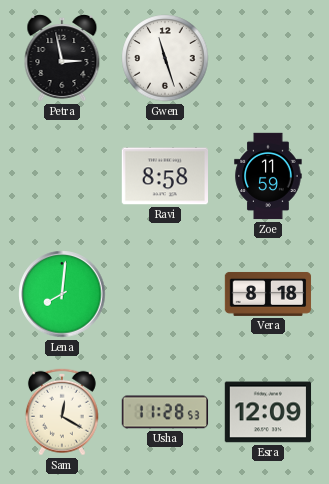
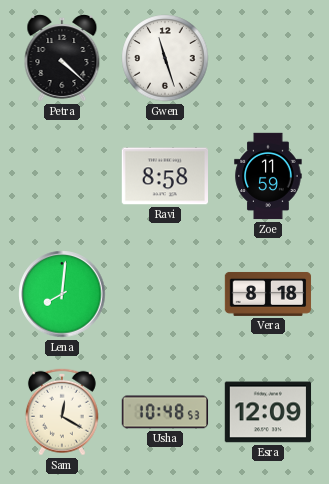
Petra: 2:58 -> 4:22
Usha: 11:28 -> 10:48
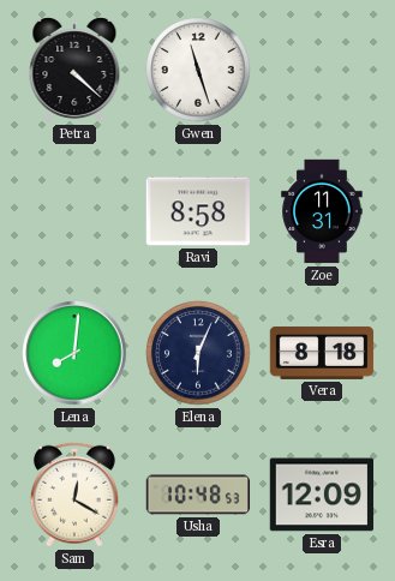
Zoe: 11:59 -> 11:31
Elena: none -> 6:04
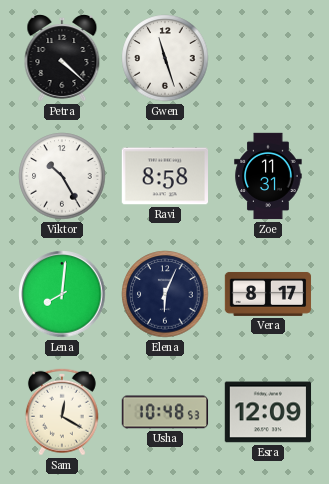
Viktor: none -> 10:25
Vera: 8:18 -> 8:17
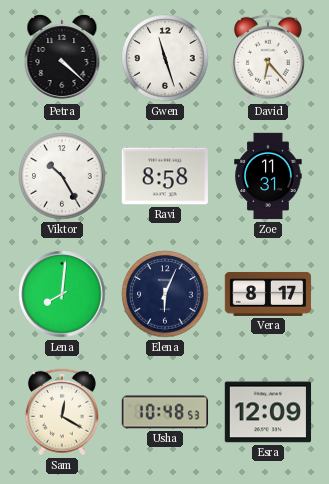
David: none -> 6:23
